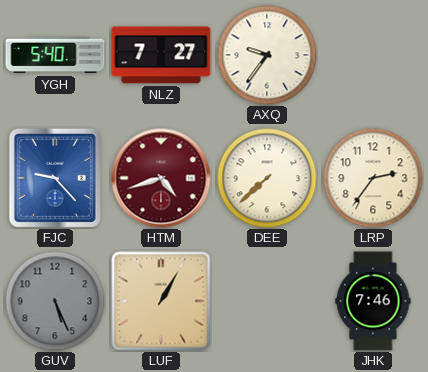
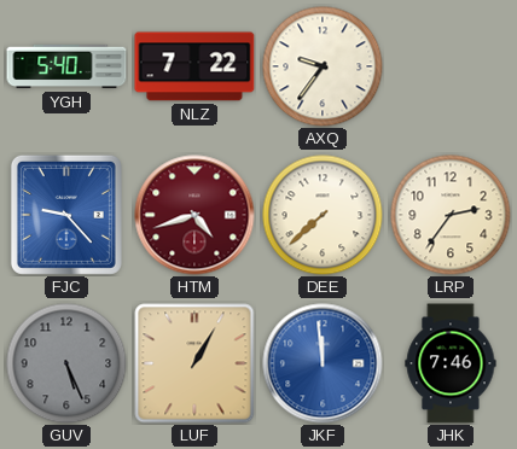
NLZ: 7:27 -> 7:22
JKF: none -> 11:59
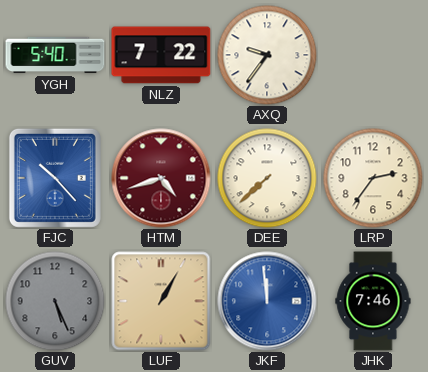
FJC: 9:23 -> 10:23
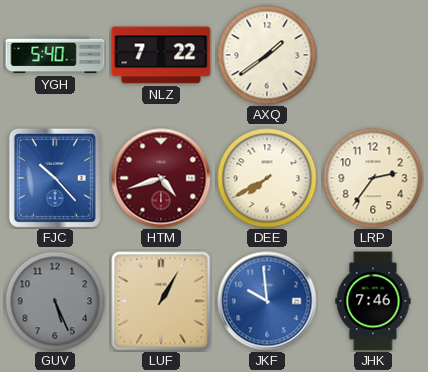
AXQ: 9:36 -> 1:39
DEE: 7:38 -> 7:40
JKF: 11:59 -> 9:59
